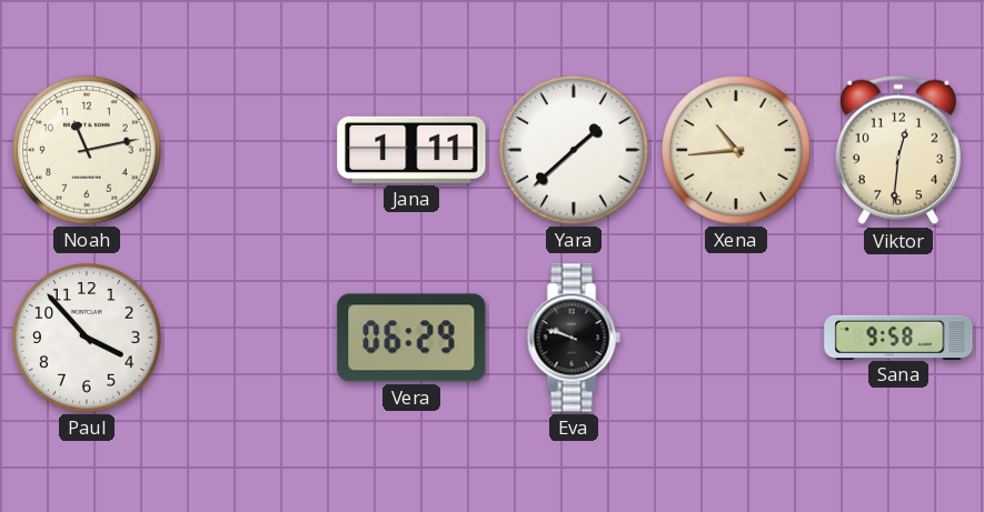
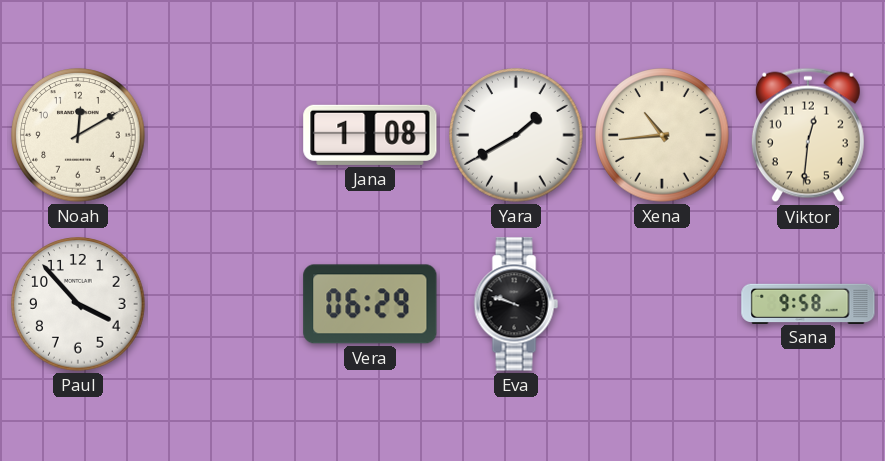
Noah: 11:13 -> 12:10
Jana: 1:11 -> 1:08
Yara: 1:38 -> 1:40
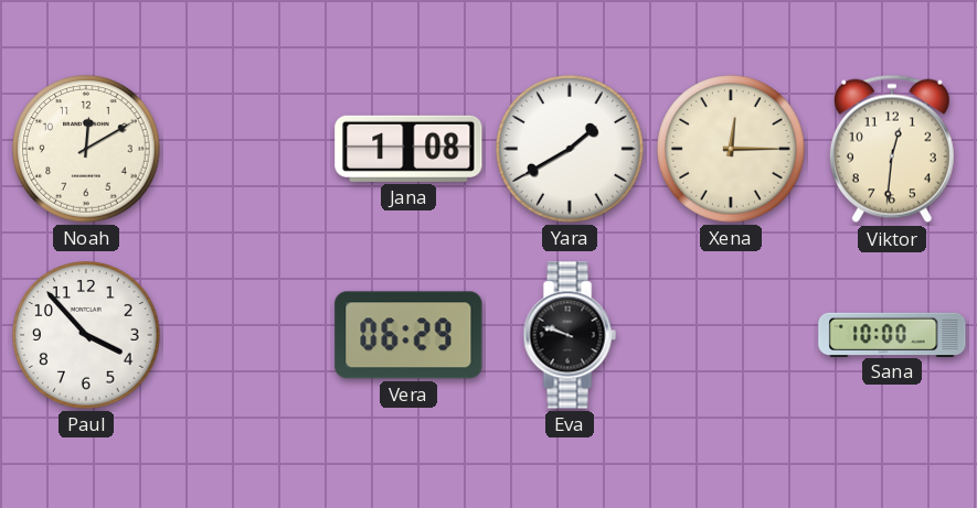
Xena: 10:44 -> 12:15
Sana: 9:58 -> 10:00
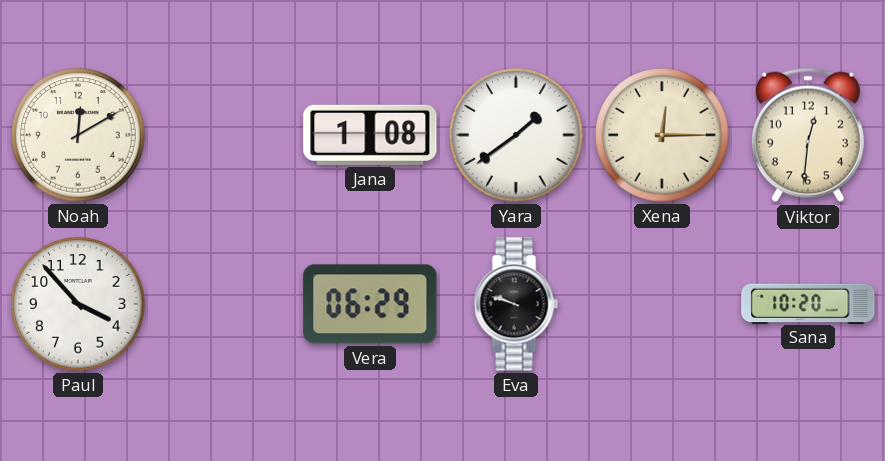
Yara: 1:40 -> 1:39
Sana: 10:00 -> 10:20
